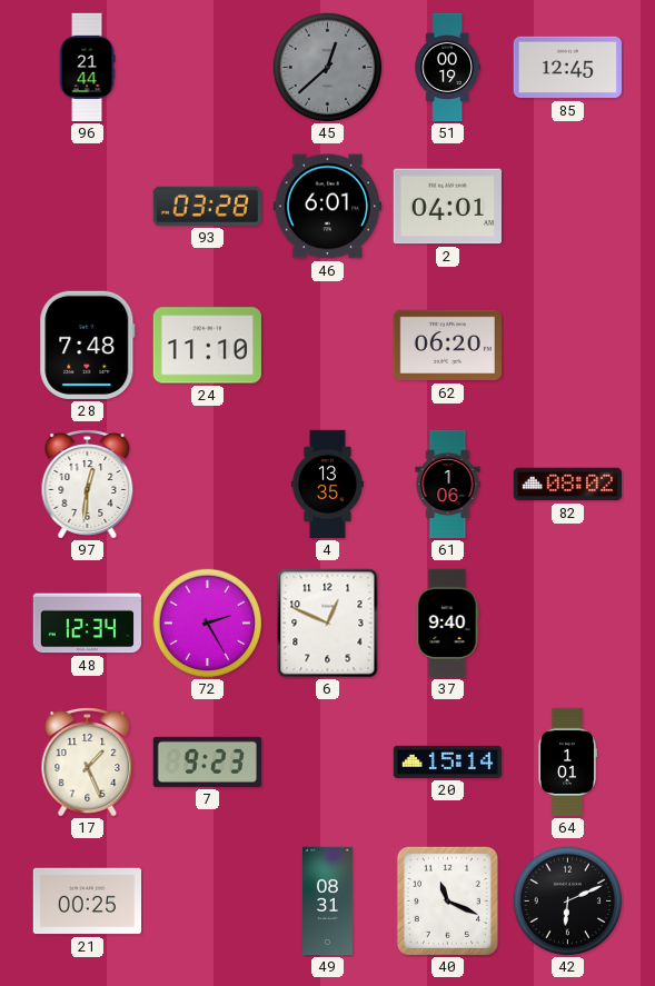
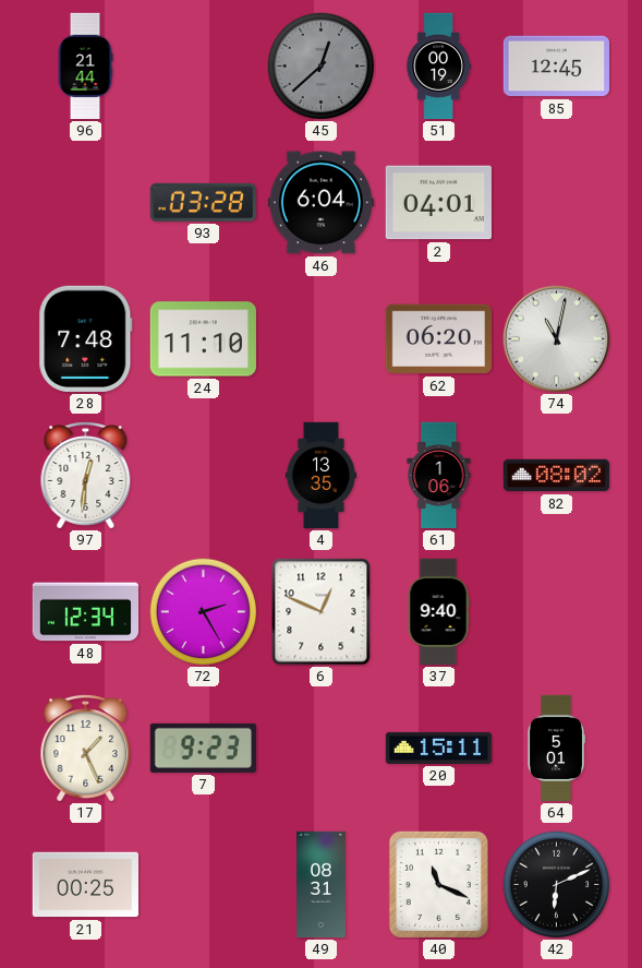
46: 6:01 -> 6:04
74: none -> 11:02
20: 15:14 -> 15:11
64: 1:01 -> 5:01
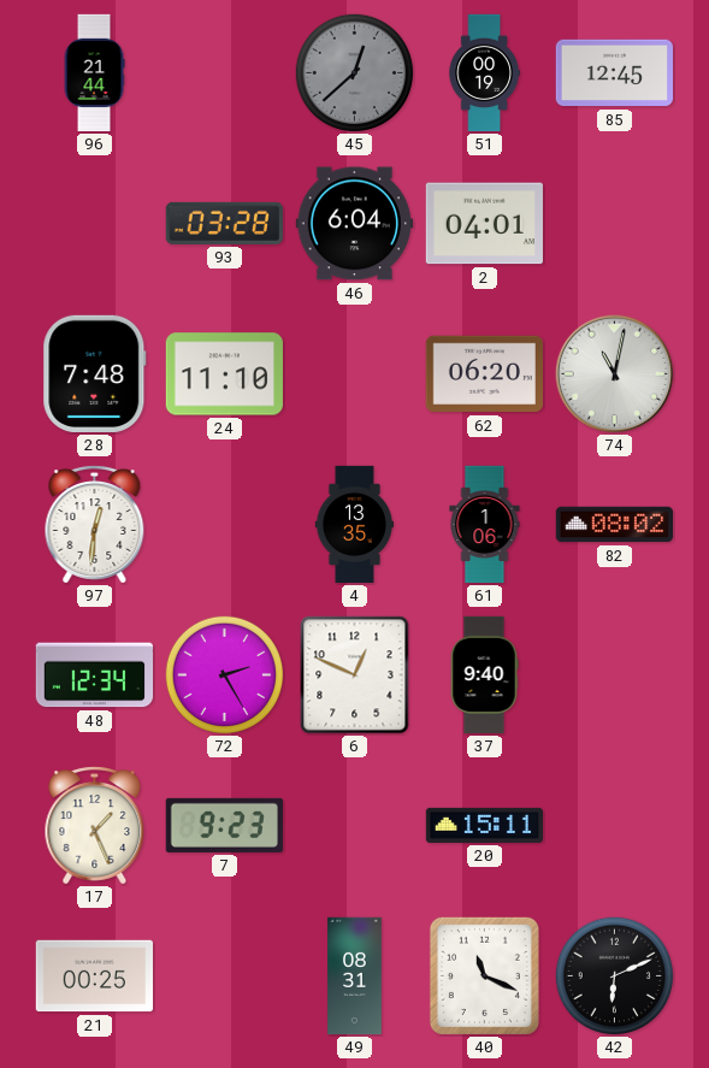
64: 5:01 -> none
